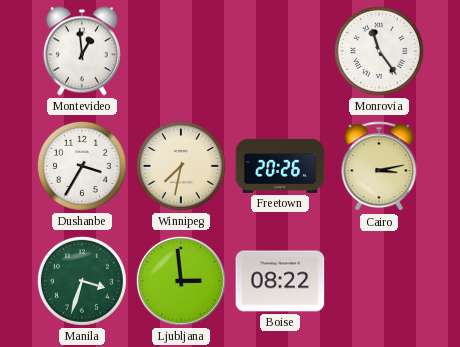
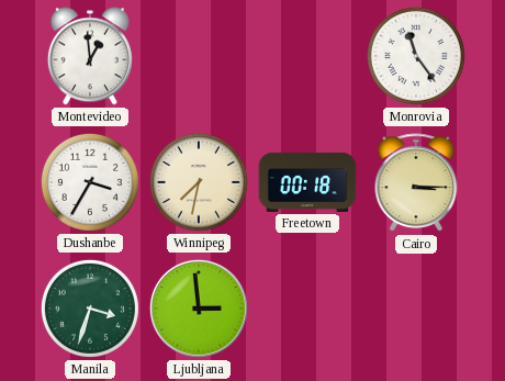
Freetown: 20:26 -> 00:18
Cairo: 3:13 -> 3:15
Boise: 08:22 -> none
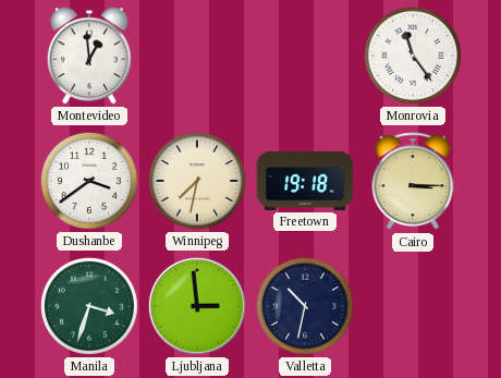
Dushanbe: 3:35 -> 3:39
Freetown: 00:18 -> 19:18
Valletta: none -> 10:32
